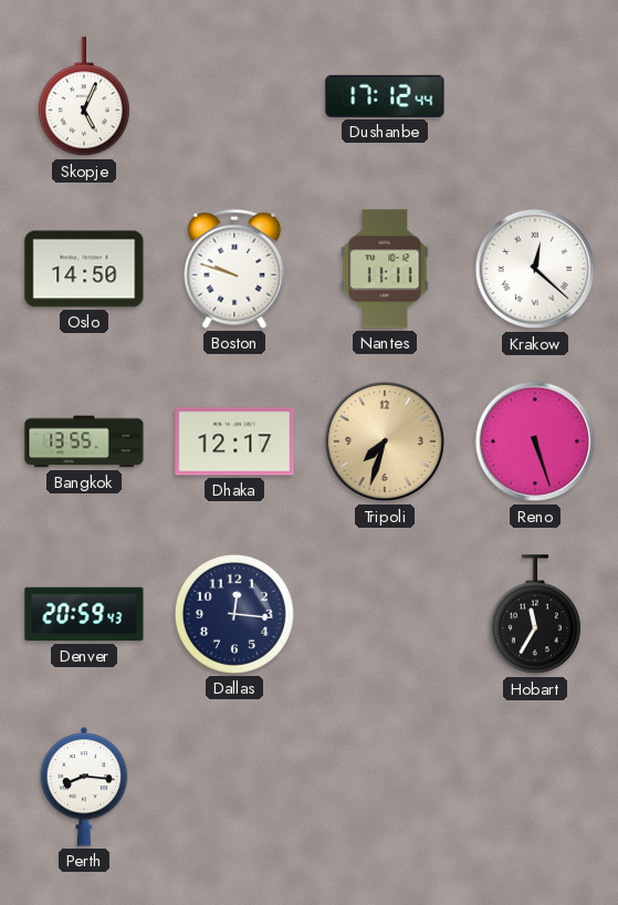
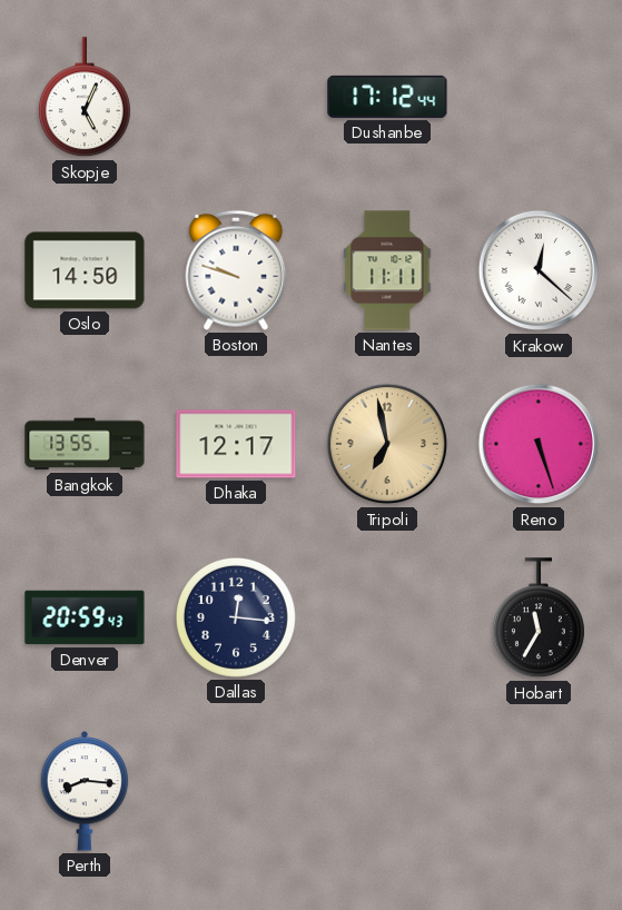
Tripoli: 7:33 -> 6:58
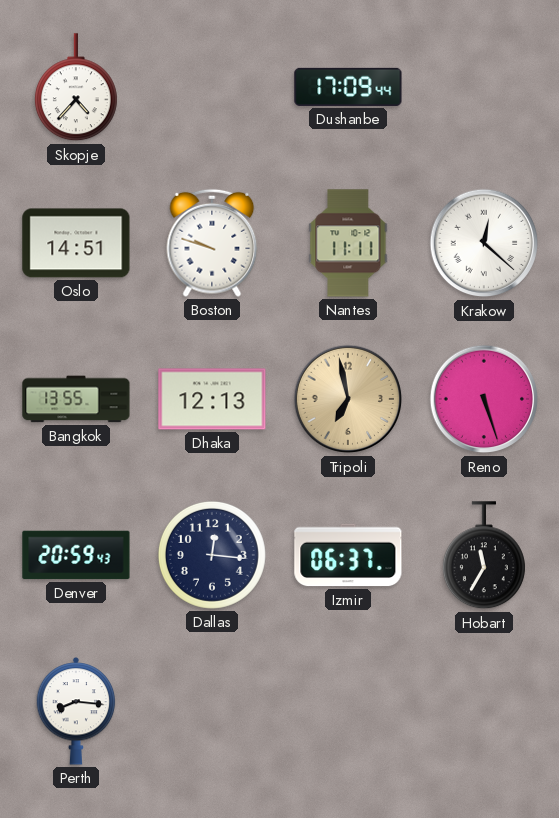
Skopje: 5:04 -> 4:37
Dushanbe: 17:12 -> 17:09
Oslo: 14:50 -> 14:51
Dhaka: 12:17 -> 12:13
Izmir: none -> 06:37
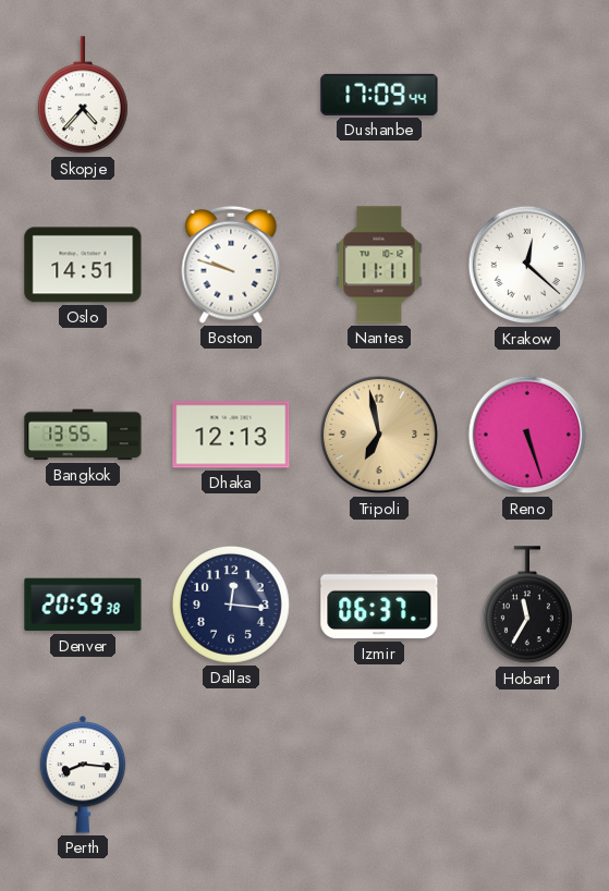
Denver: 20:59:43 -> 20:59:38
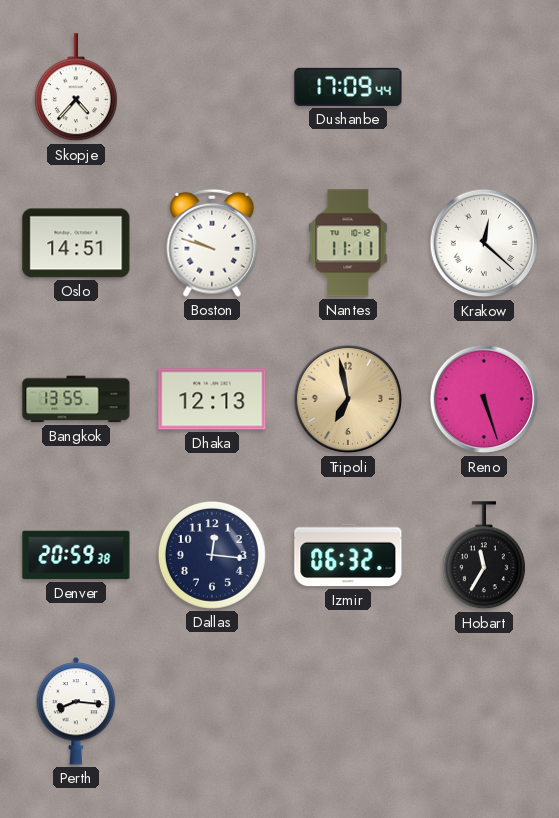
Izmir: 06:37 -> 06:32
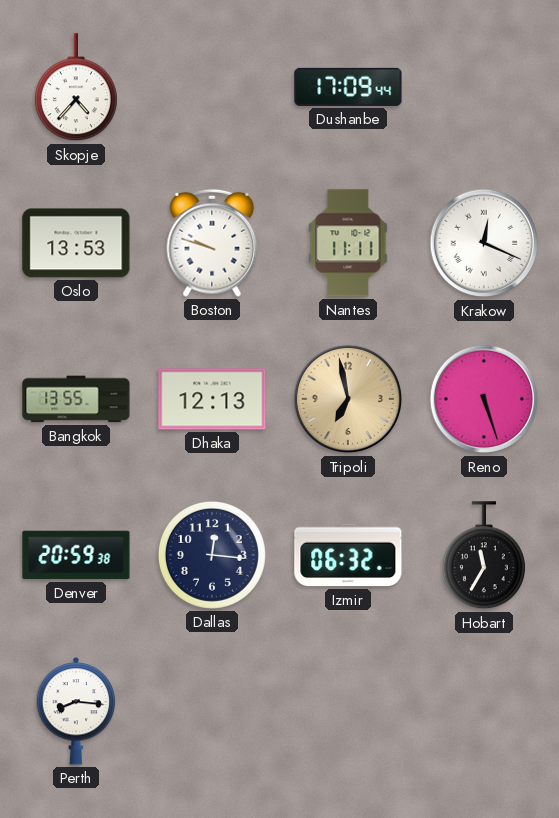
Oslo: 14:51 -> 13:53
Krakow: 12:22 -> 12:19
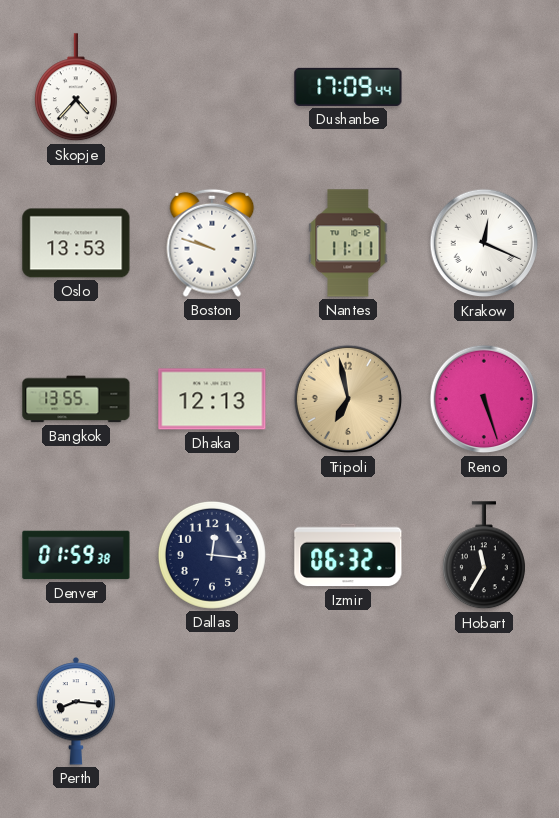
Denver: 20:59 -> 01:59
